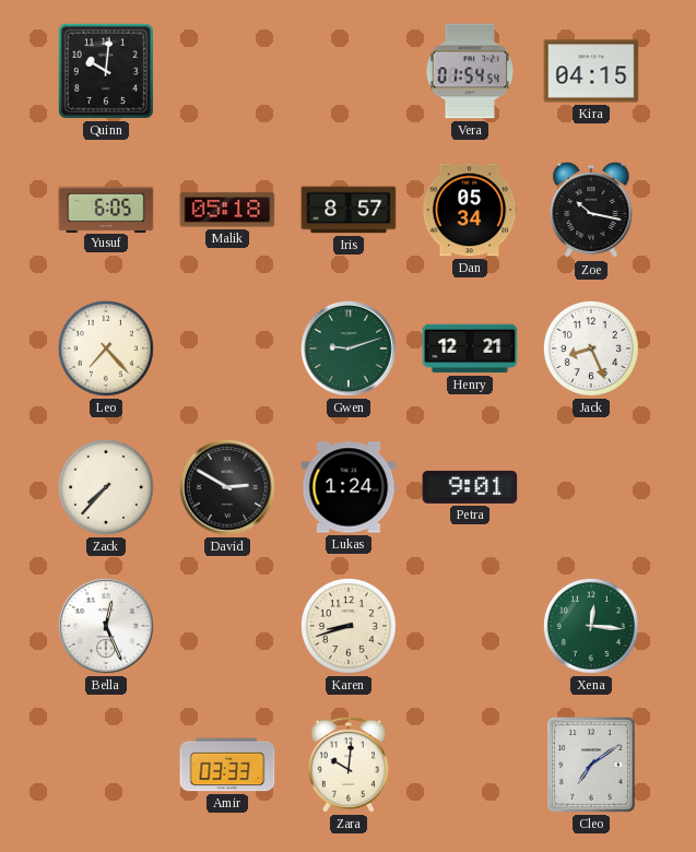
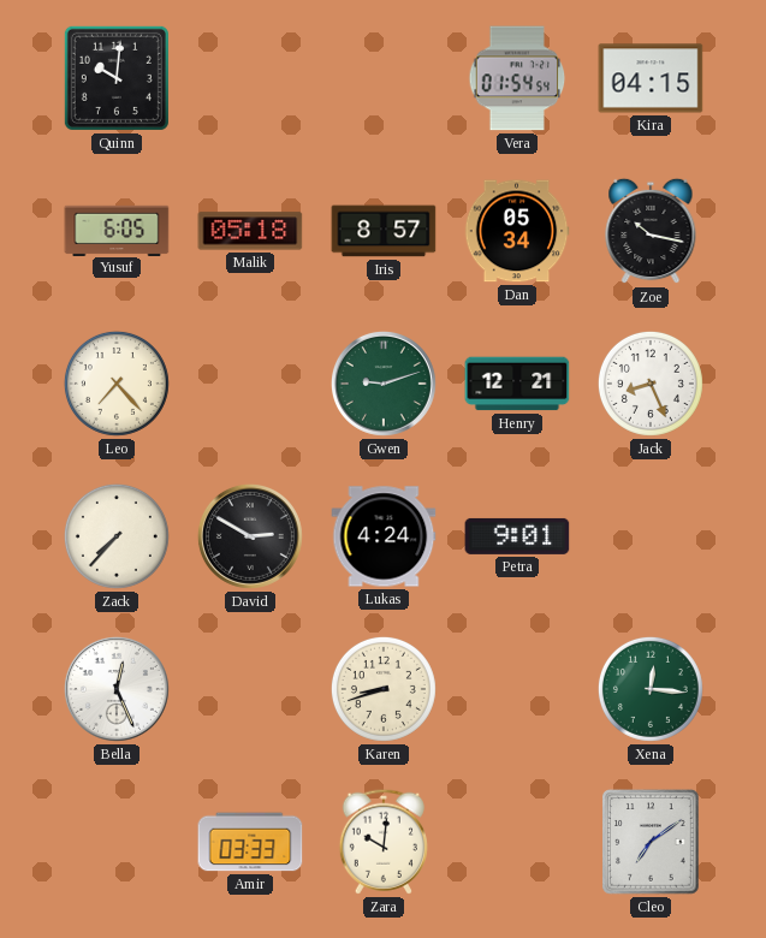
Lukas: 1:24 -> 4:24
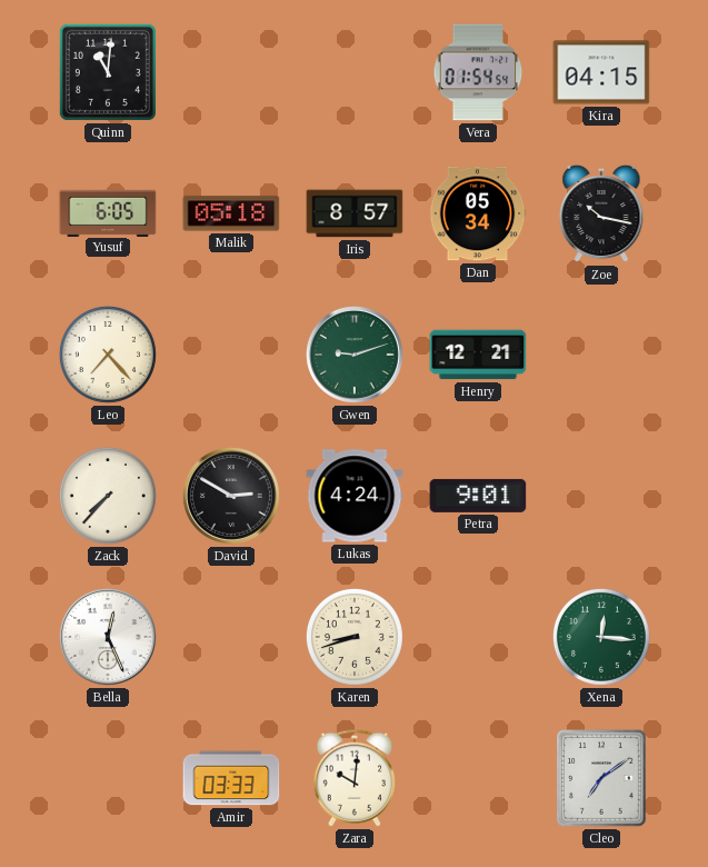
Quinn: 10:01 -> 11:01
Jack: 8:26 -> none
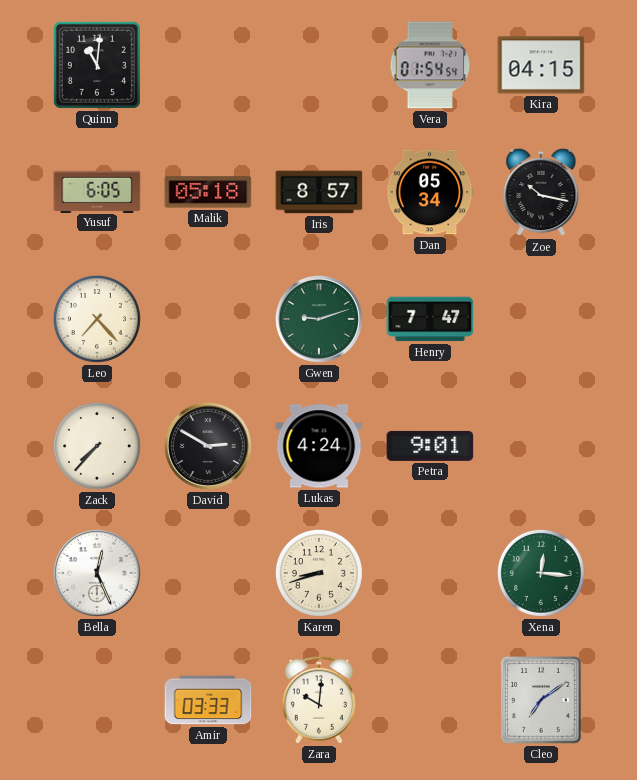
Henry: 12:21 -> 7:47
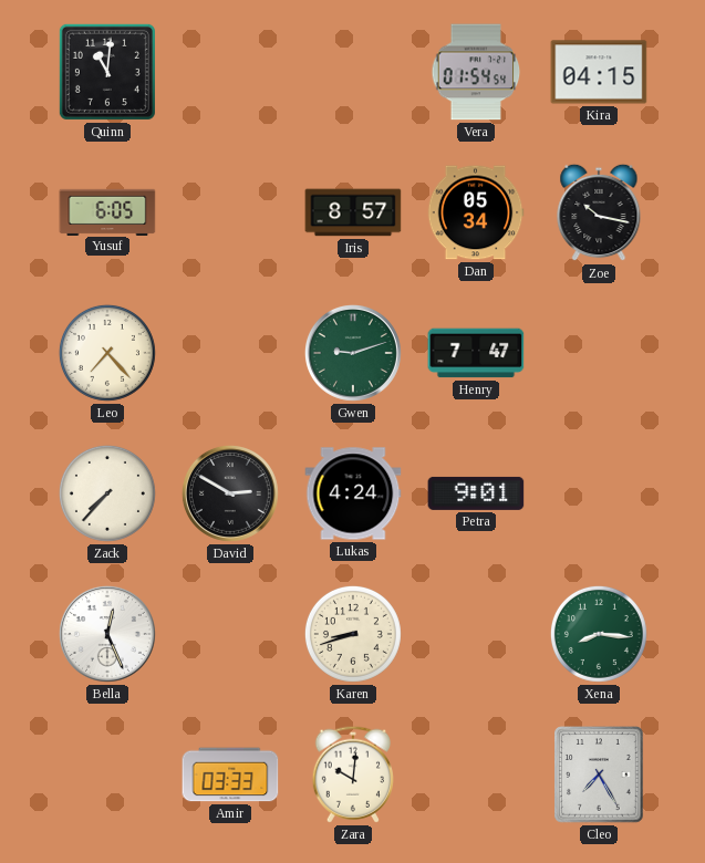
Malik: 05:18 -> none
Xena: 12:16 -> 8:16
Cleo: 7:09 -> 7:25
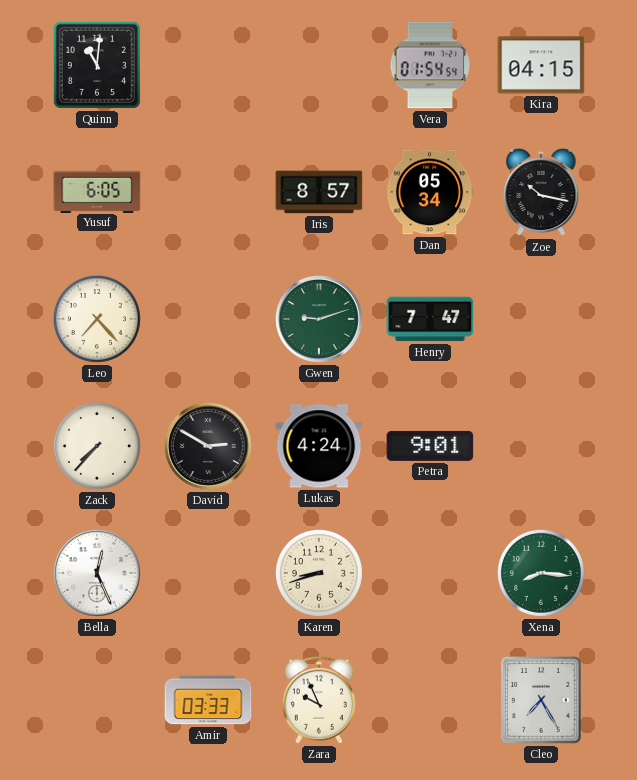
Zara: 10:01 -> 9:56
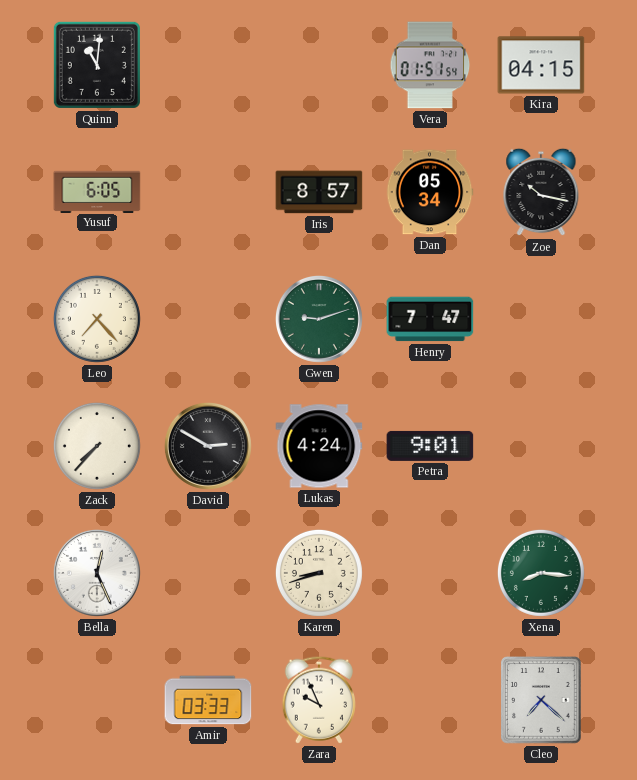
Vera: 01:54 -> 01:51
Cleo: 7:25 -> 7:22
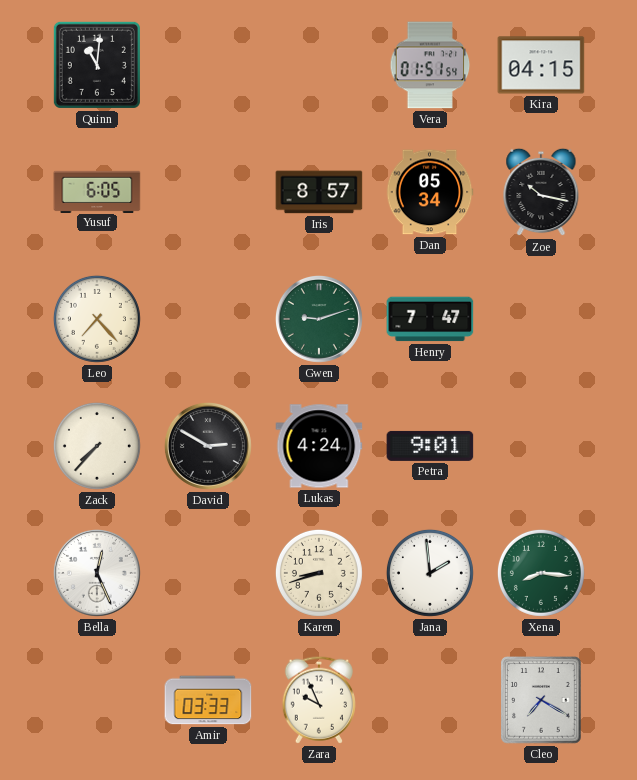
Jana: none -> 1:59
Cleo: 7:22 -> 7:20
